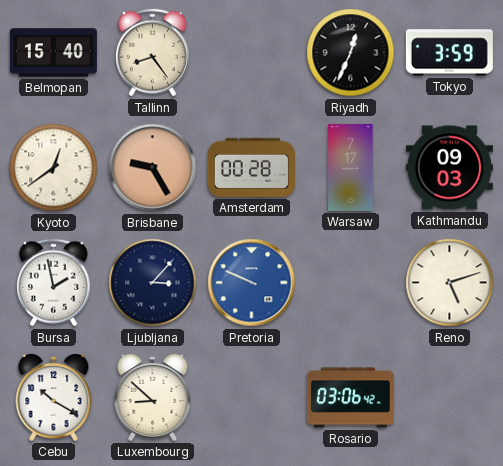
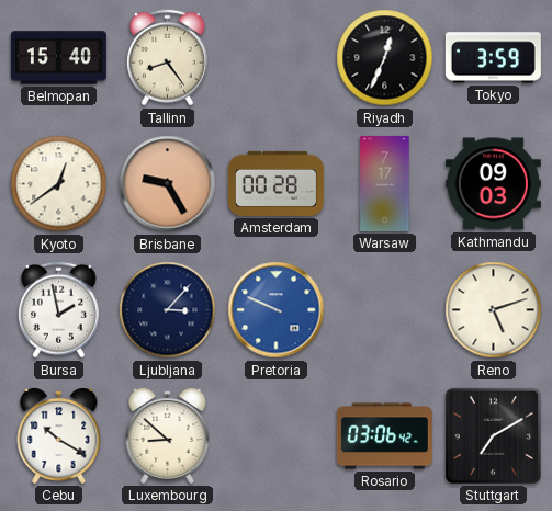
Stuttgart: none -> 7:10
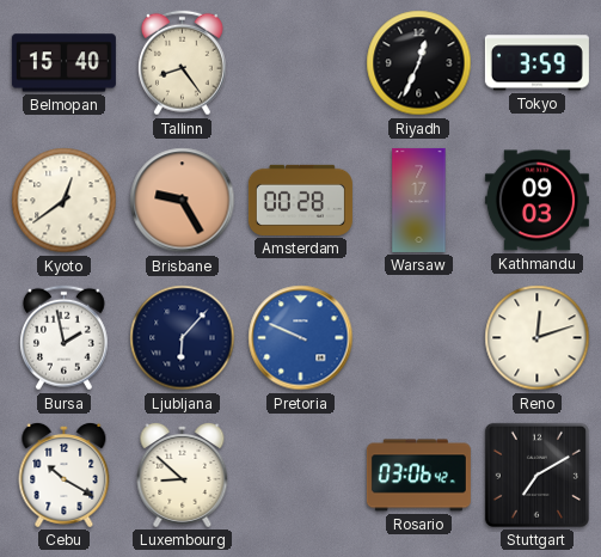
Ljubljana: 3:07 -> 6:07
Reno: 5:12 -> 12:12
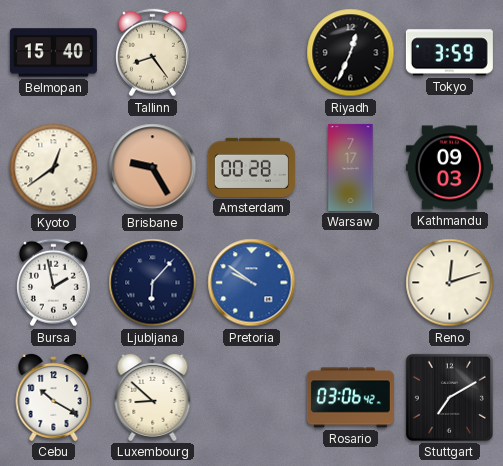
Pretoria: 9:49 -> 9:51
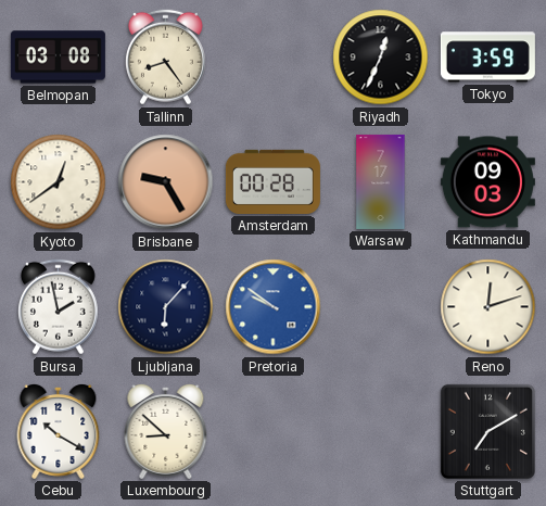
Belmopan: 15:40 -> 03:08
Rosario: 03:06 -> none
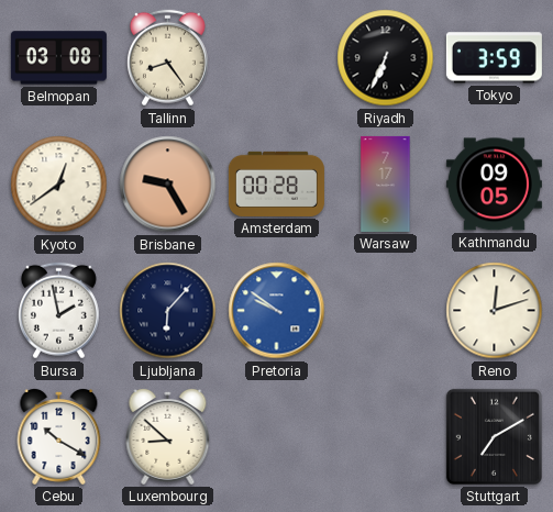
Riyadh: 12:34 -> 6:34
Kathmandu: 09:03 -> 09:05
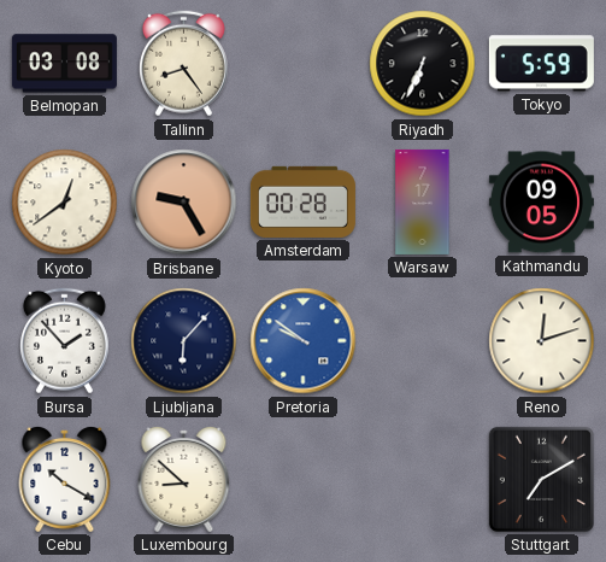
Tokyo: 3:59 -> 5:59
Bursa: 1:58 -> 1:53
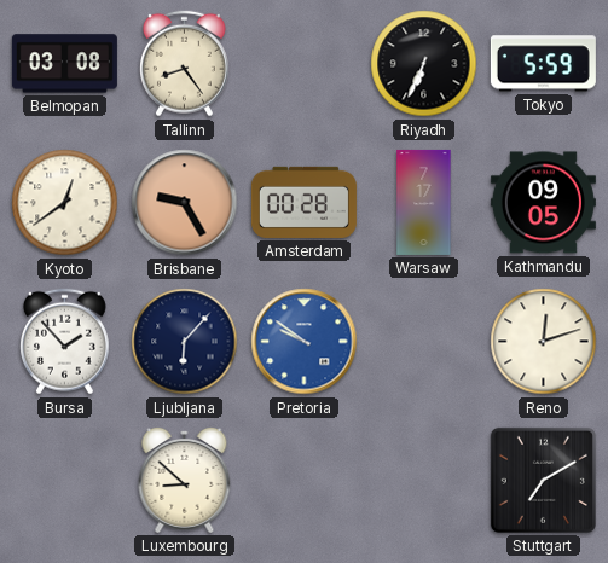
Cebu: 10:20 -> none
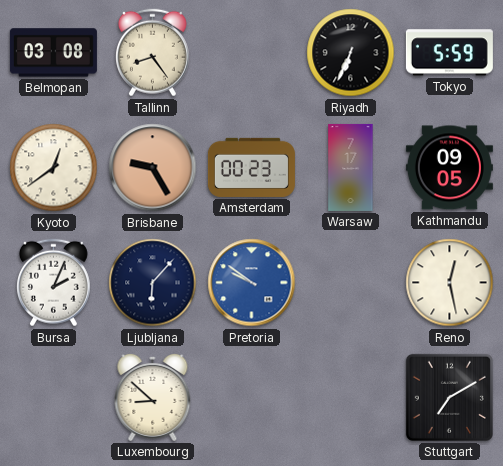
Amsterdam: 00:28 -> 00:23
Bursa: 1:53 -> 2:04
Reno: 12:12 -> 12:28
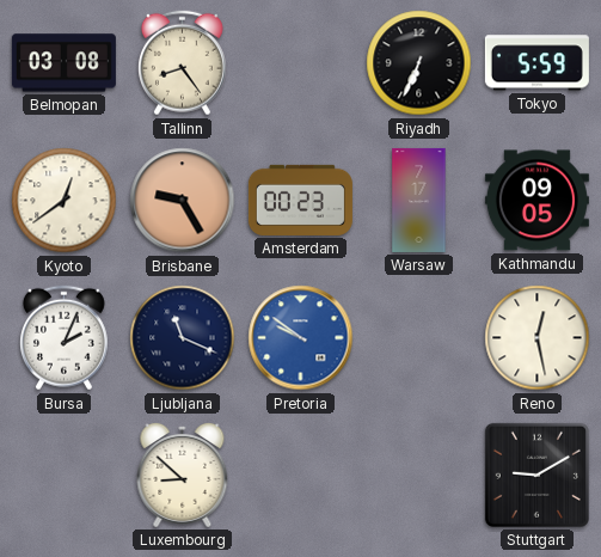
Ljubljana: 6:07 -> 11:19
Stuttgart: 7:10 -> 9:10
